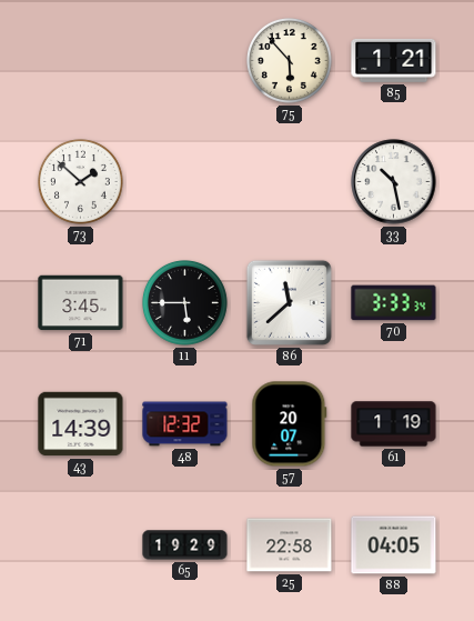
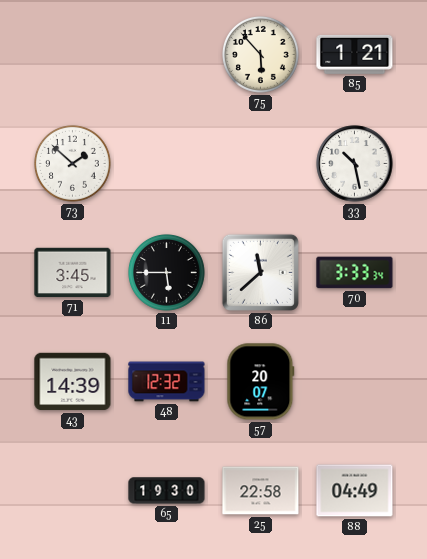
61: 1:19 -> none
65: 19:29 -> 19:30
88: 04:05 -> 04:49
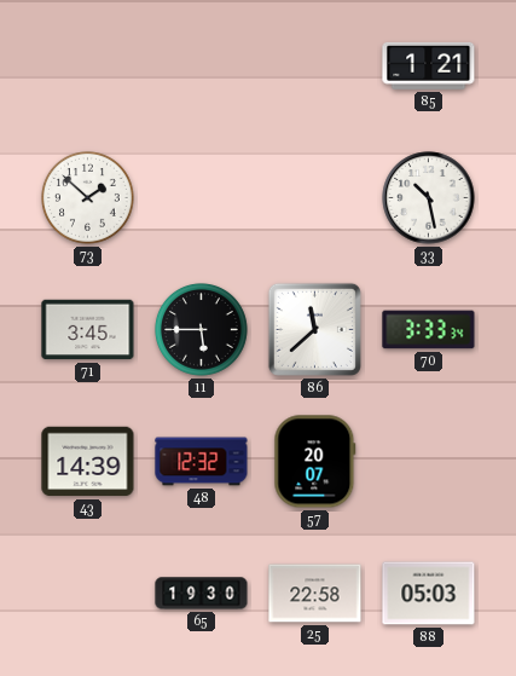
75: 5:53 -> none
88: 04:49 -> 05:03
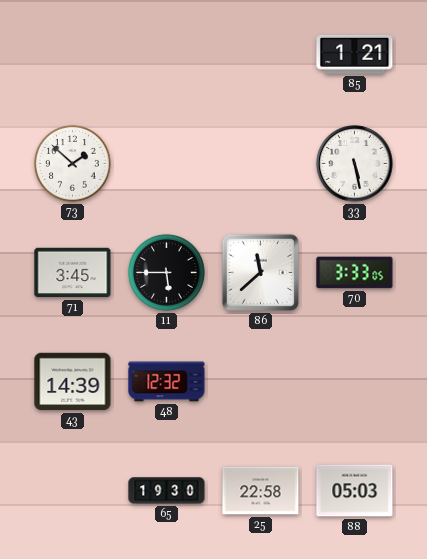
33: 10:28 -> 5:28
70: 3:33:34 -> 3:33:05
57: 20:07 -> none
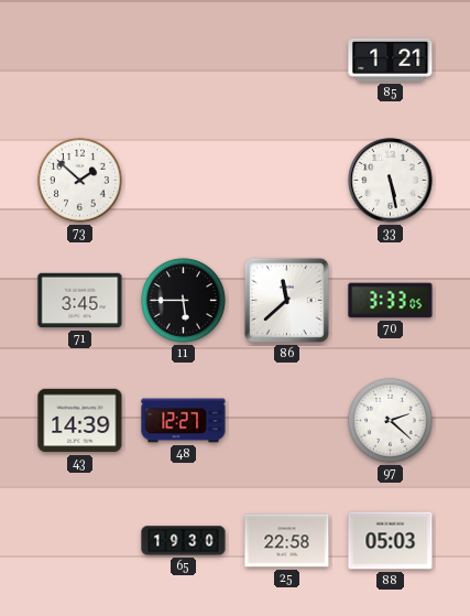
48: 12:32 -> 12:27
97: none -> 2:22
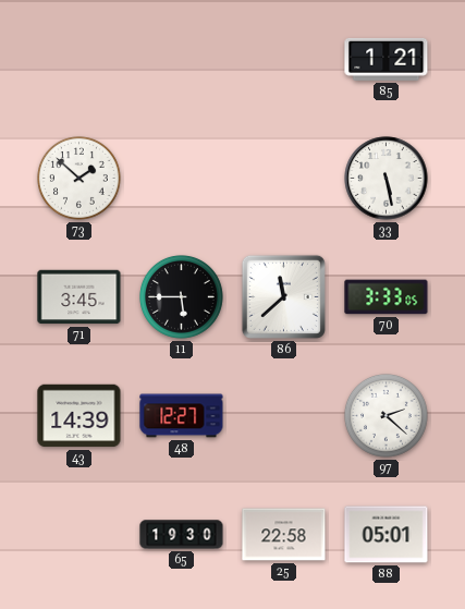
88: 05:03 -> 05:01
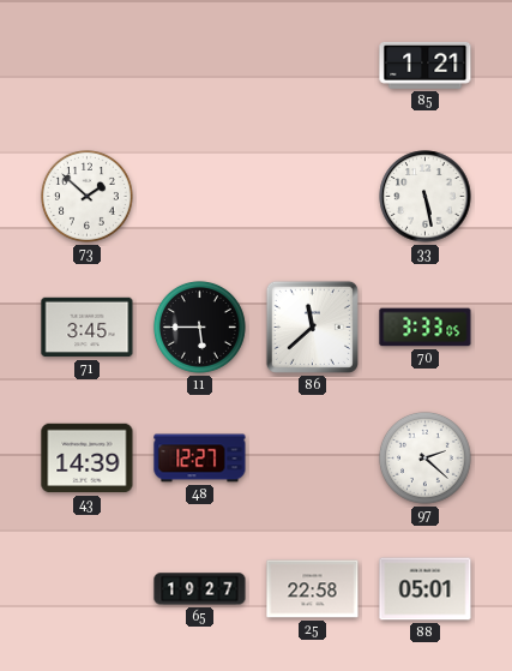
65: 19:30 -> 19:27
